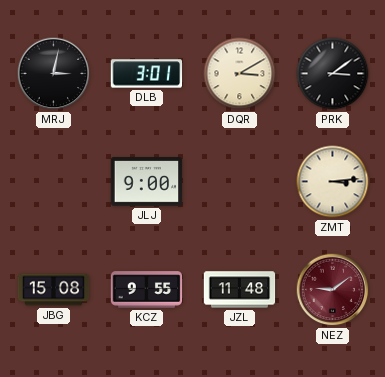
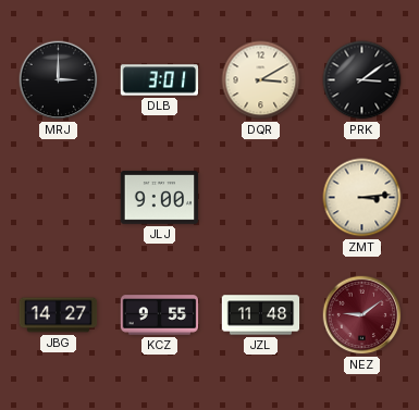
MRJ: 3:02 -> 3:00
JBG: 15:08 -> 14:27
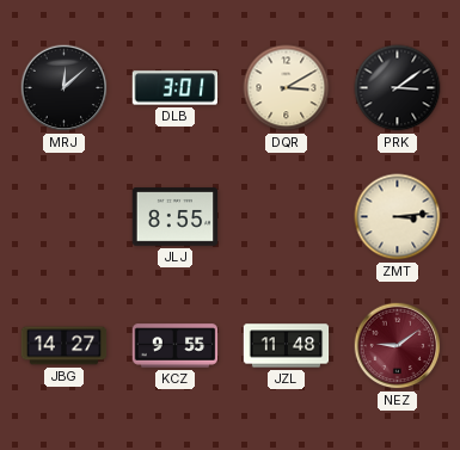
MRJ: 3:00 -> 12:08
JLJ: 9:00 -> 8:55
